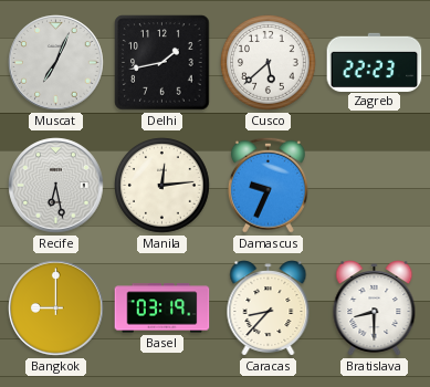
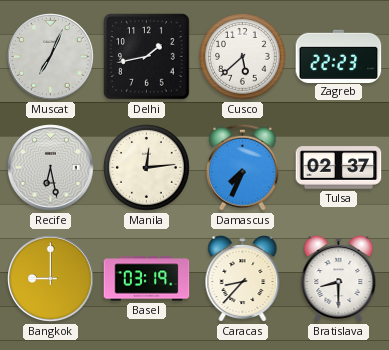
Damascus: 9:34 -> 7:34
Tulsa: none -> 02:37
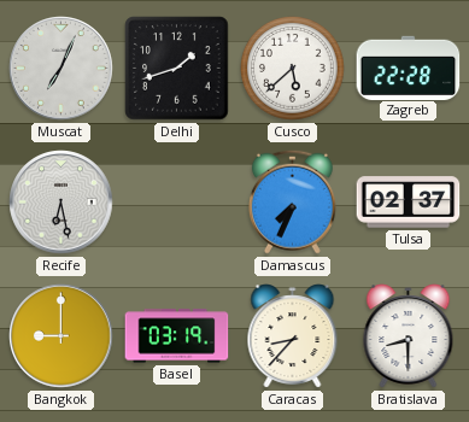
Delhi: 1:43 -> 1:42
Zagreb: 22:23 -> 22:28
Manila: 12:14 -> none
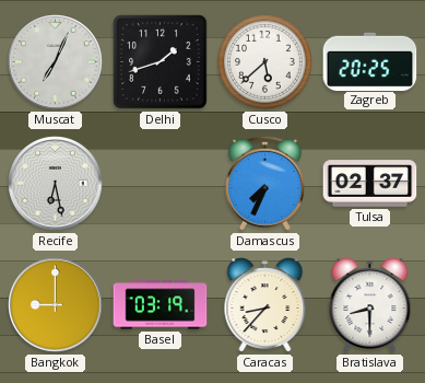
Zagreb: 22:28 -> 20:25
